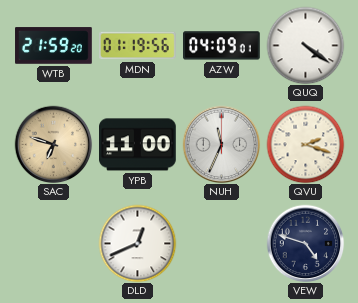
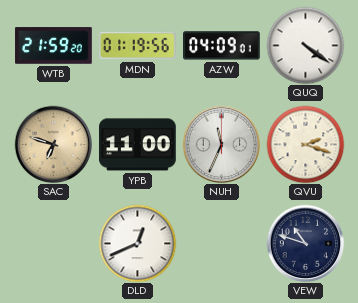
VEW: 4:48 -> 10:48
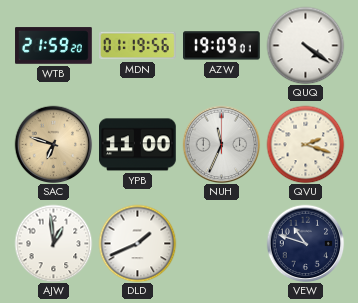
AZW: 04:09 -> 19:09
AJW: none -> 12:59
DLD: 12:41 -> 1:41
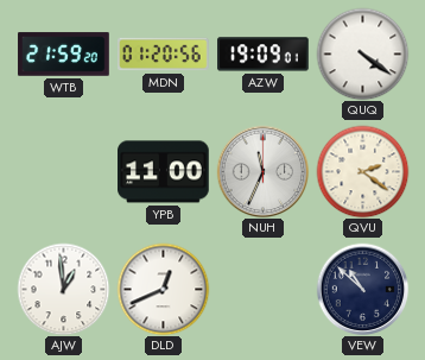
MDN: 01:19 -> 01:20
SAC: 6:48 -> none
QVU: 2:18 -> 2:21
DLD: 1:41 -> 12:41
VEW: 10:48 -> 10:52
